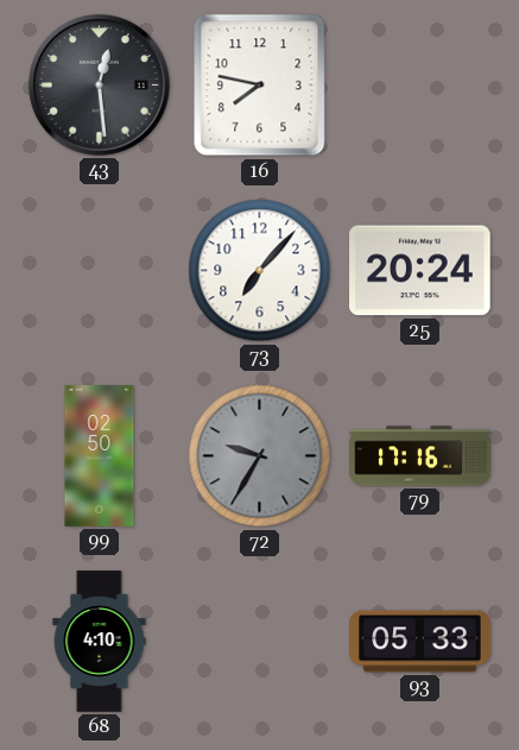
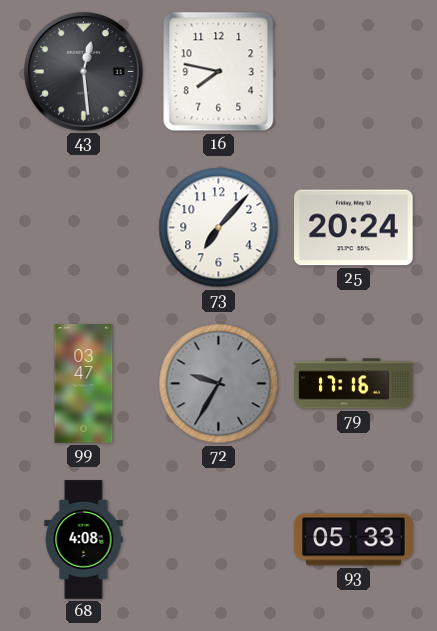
99: 02:50 -> 03:47
68: 4:10 -> 4:08
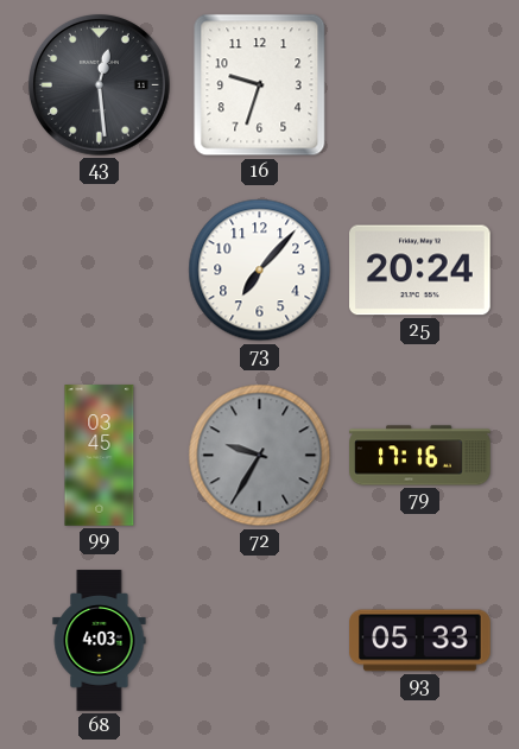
16: 7:47 -> 9:33
99: 03:47 -> 03:45
68: 4:08 -> 4:03
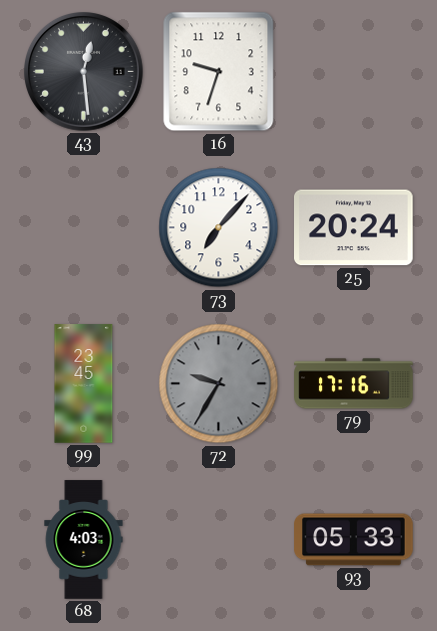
99: 03:45 -> 23:45
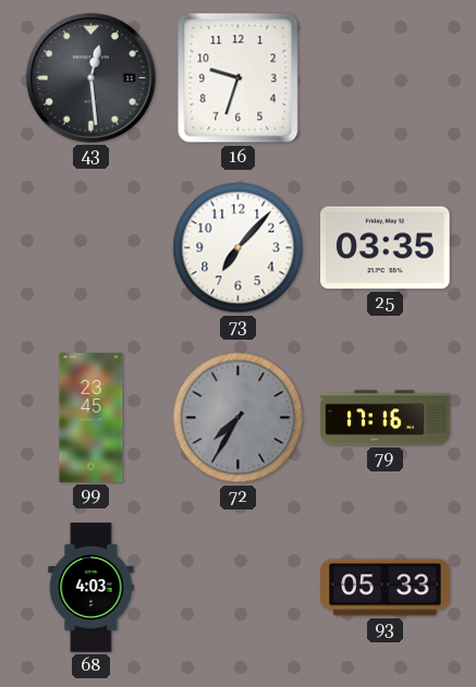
25: 20:24 -> 03:35
72: 9:35 -> 7:35
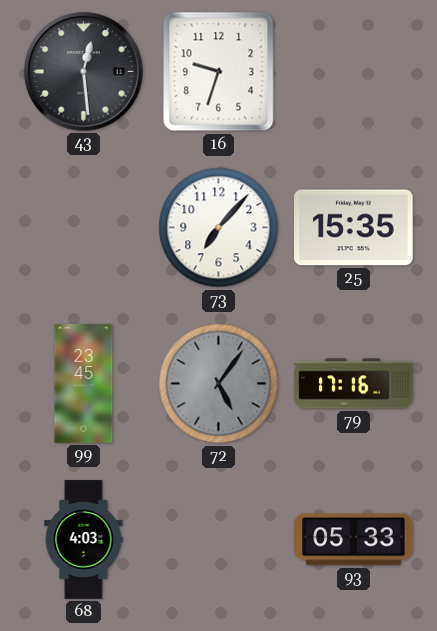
25: 03:35 -> 15:35
72: 7:35 -> 5:06
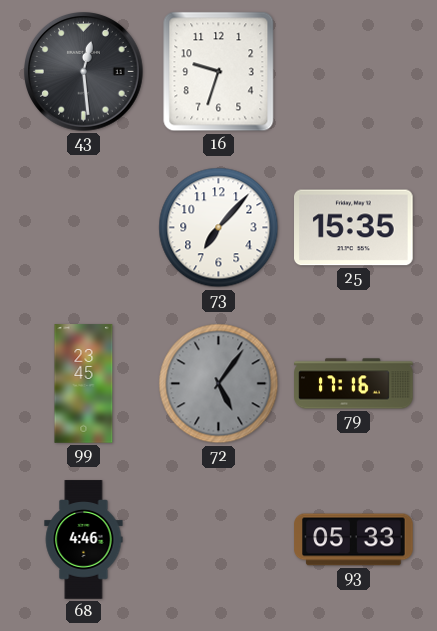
68: 4:03 -> 4:46
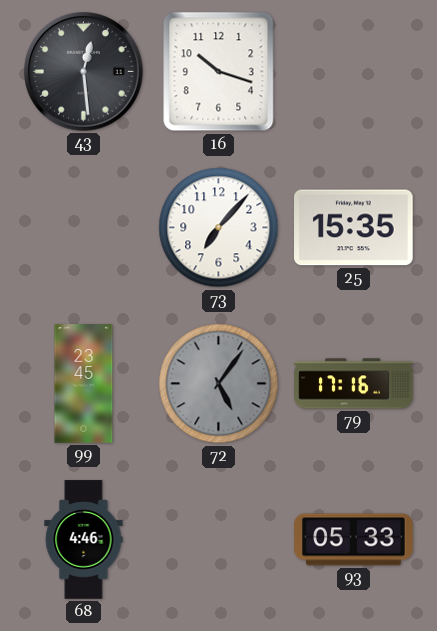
16: 9:33 -> 10:18
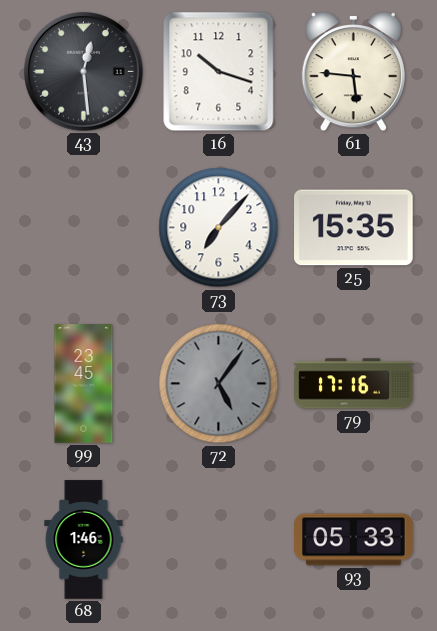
61: none -> 5:46
68: 4:46 -> 1:46
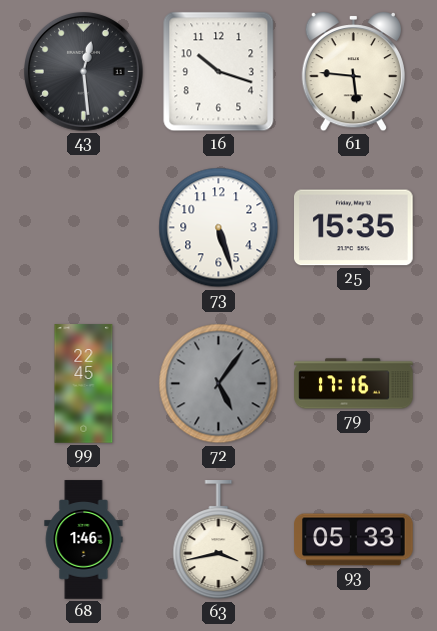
73: 7:07 -> 5:27
99: 23:45 -> 22:45
63: none -> 3:43
